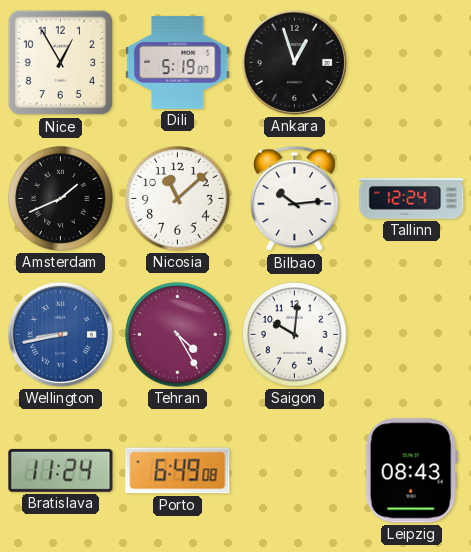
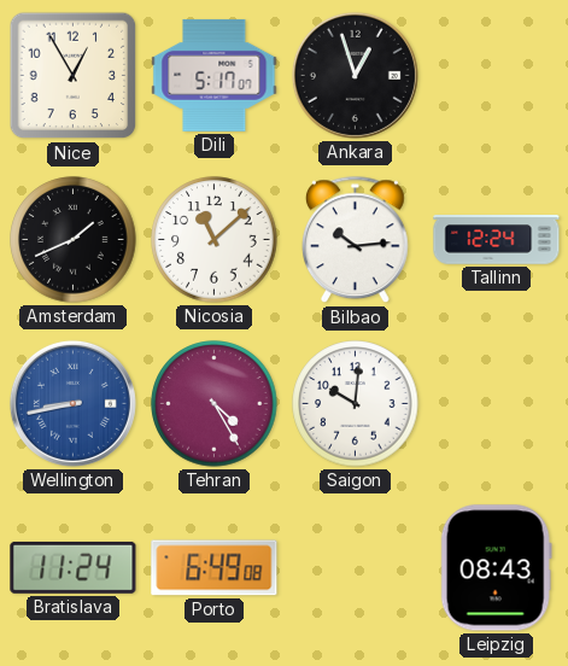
Dili: 5:19 -> 5:17
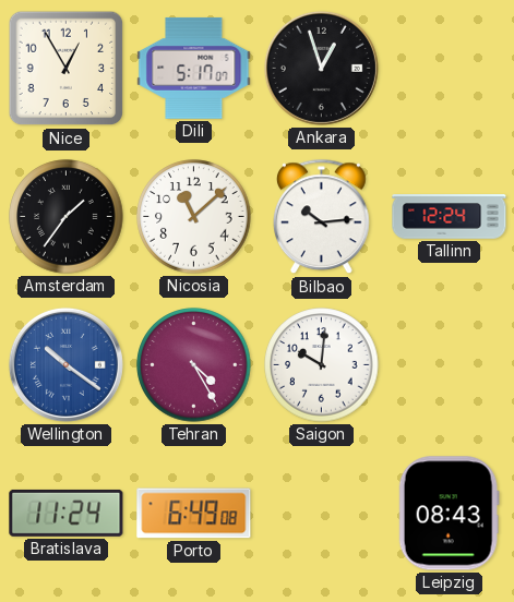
Amsterdam: 1:41 -> 1:36
Wellington: 8:43 -> 10:21
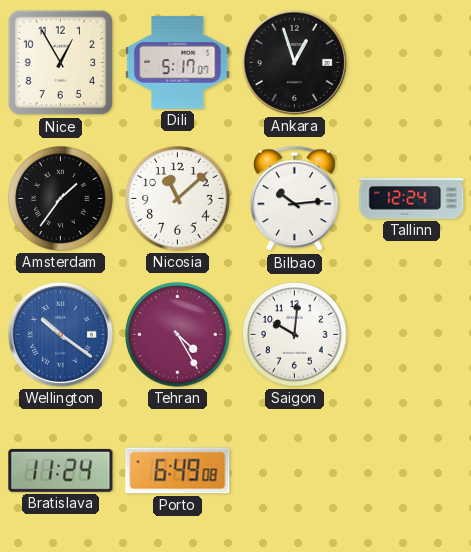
Leipzig: 08:43 -> none
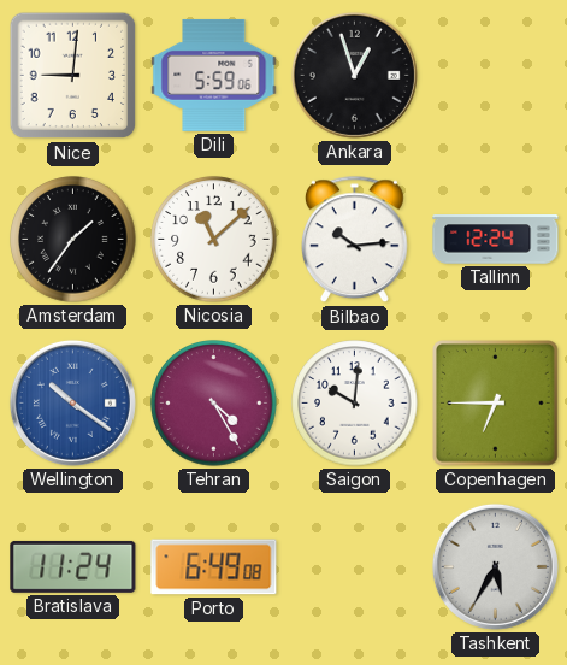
Nice: 12:55 -> 9:01
Dili: 5:17 -> 5:59
Copenhagen: none -> 6:45
Tashkent: none -> 5:35
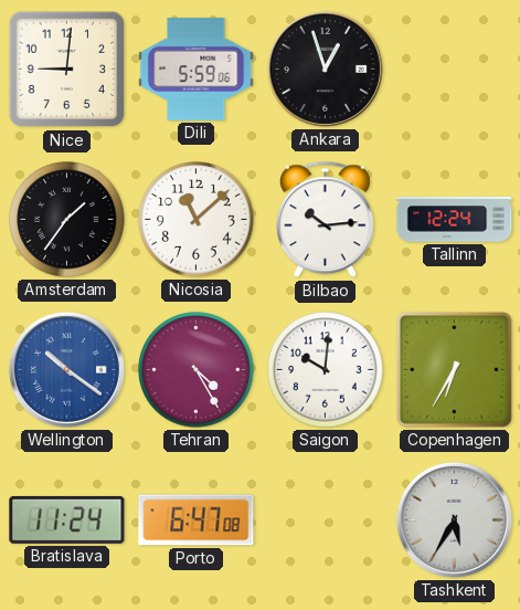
Copenhagen: 6:45 -> 6:35
Porto: 6:49 -> 6:47
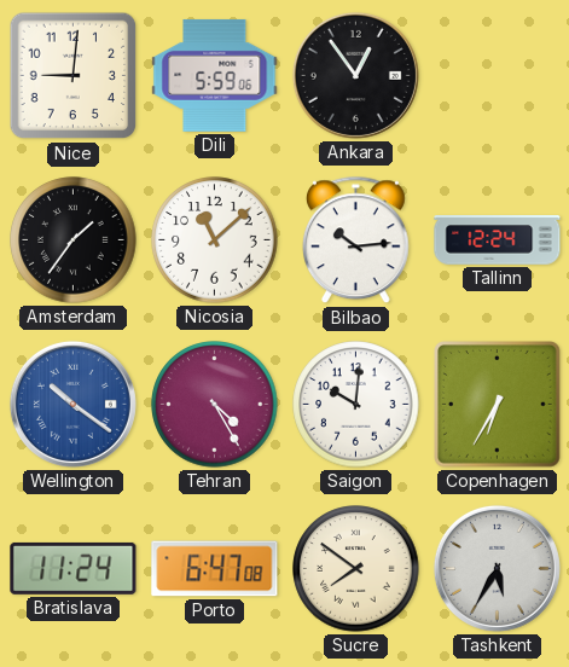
Ankara: 12:57 -> 12:54
Sucre: none -> 7:51
